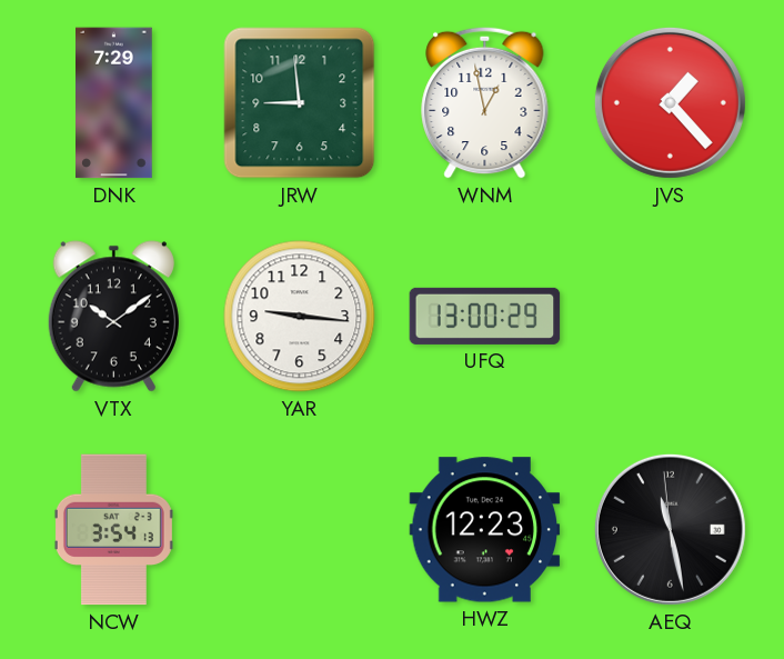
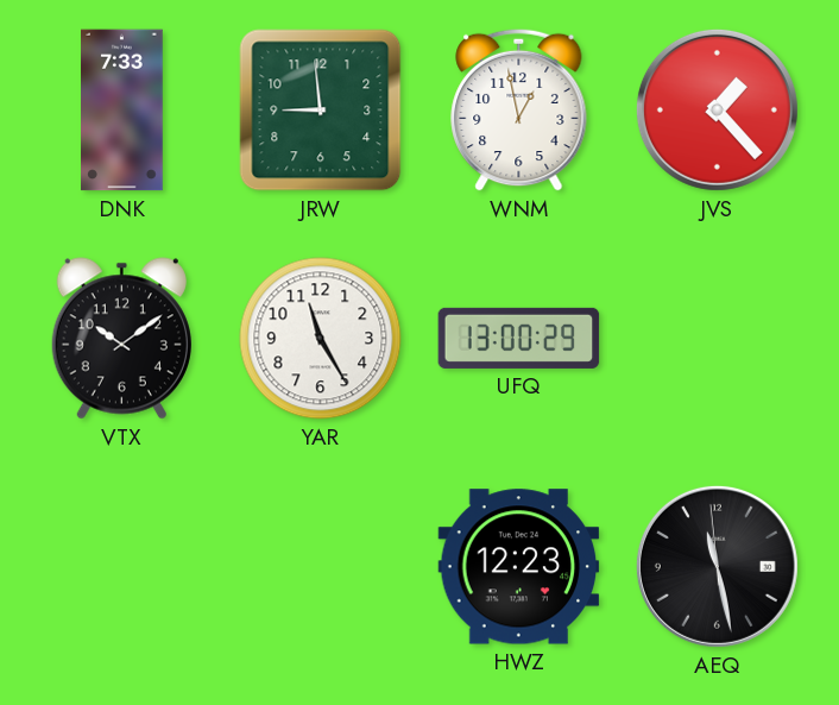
DNK: 7:29 -> 7:33
YAR: 9:16 -> 11:25
NCW: 3:54 -> none
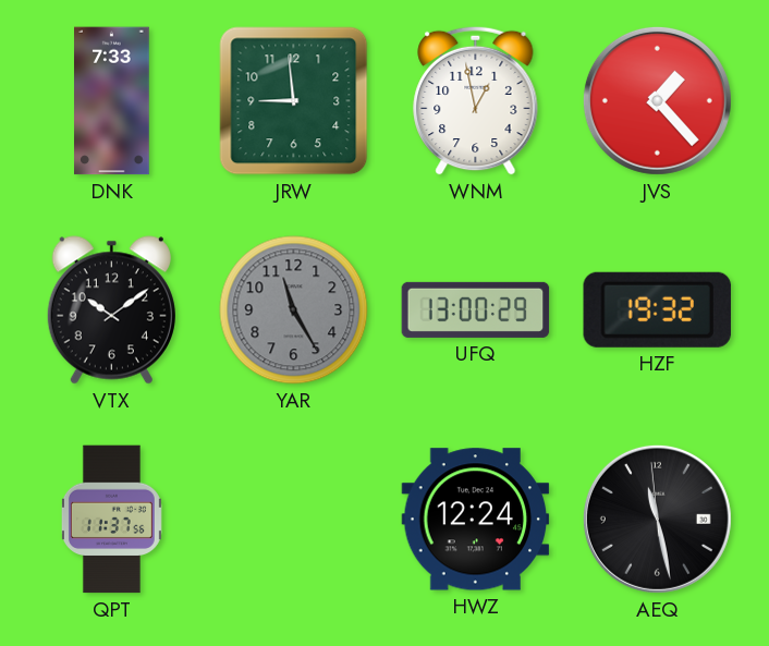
YAR dial: white -> grey
HZF: none -> 19:32
QPT: none -> 11:37
HWZ: 12:23 -> 12:24
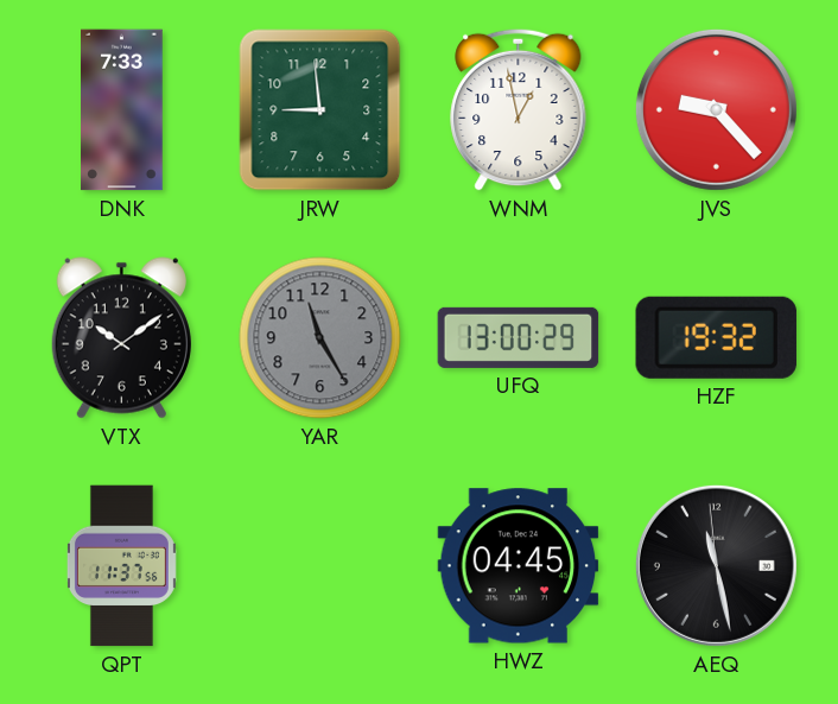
JVS: 1:23 -> 9:23
HWZ: 12:24 -> 04:45
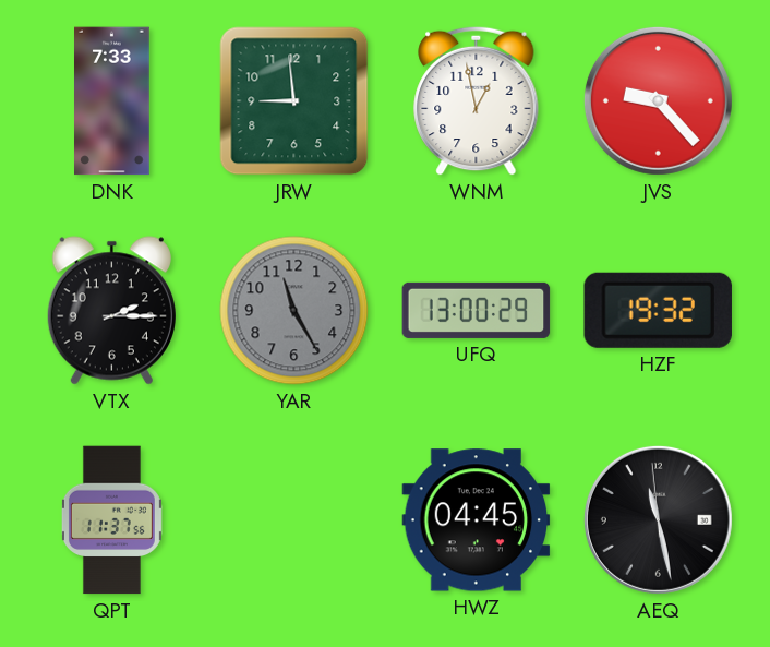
VTX: 10:09 -> 2:15
